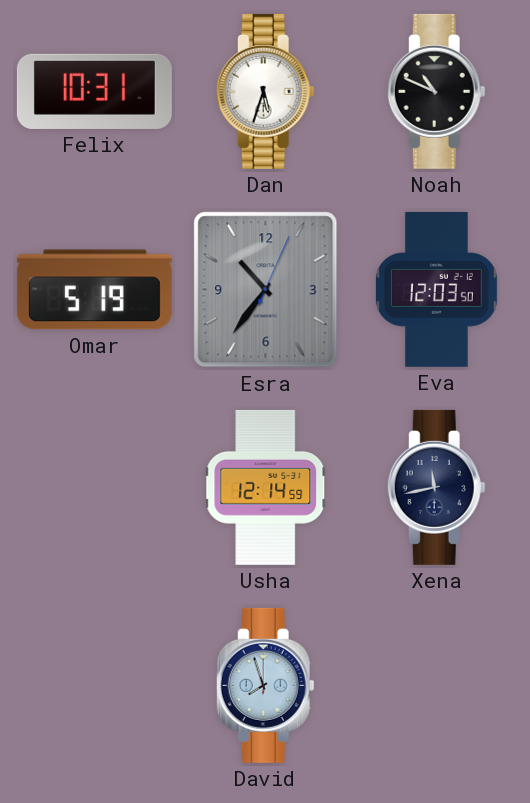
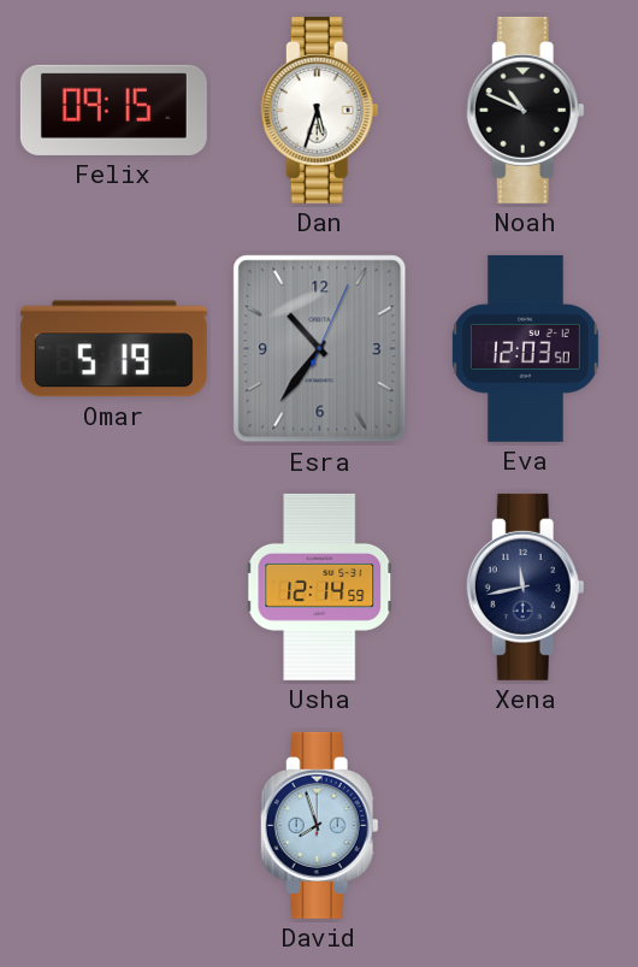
Felix: 10:31 -> 09:15
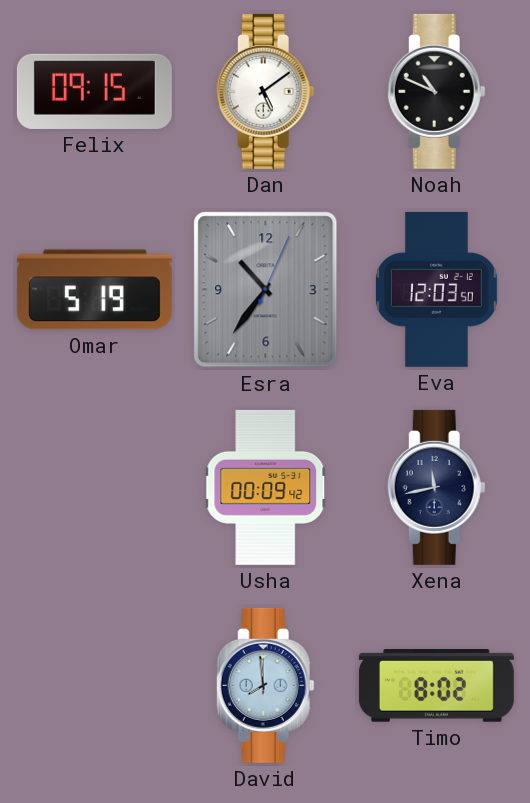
Dan: 5:33 -> 5:09
Usha: 12:14 -> 00:09
David: 7:57 -> 7:59
Timo: none -> 8:02
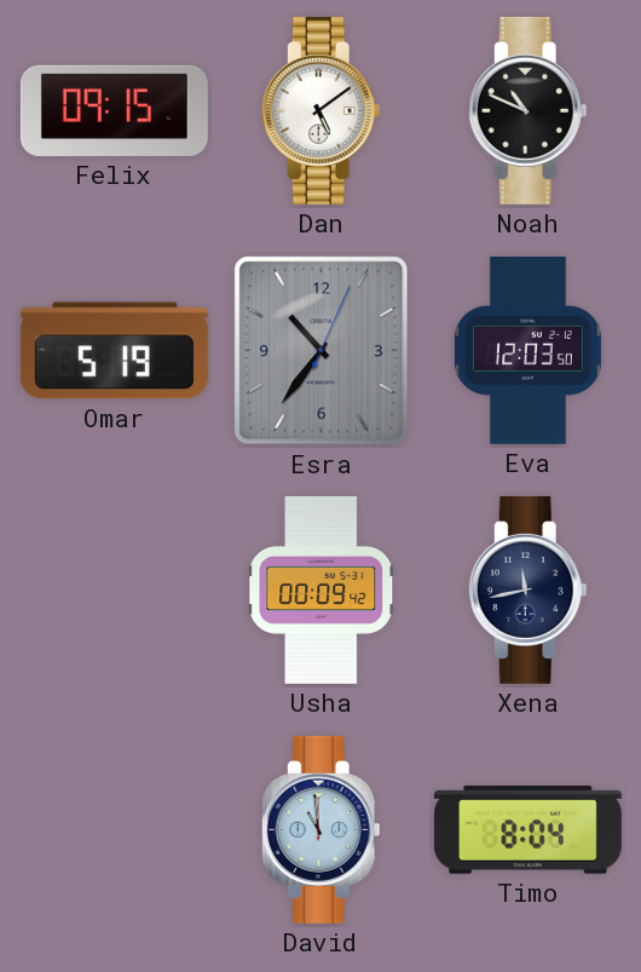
David: 7:59 -> 10:59
Timo: 8:02 -> 8:04
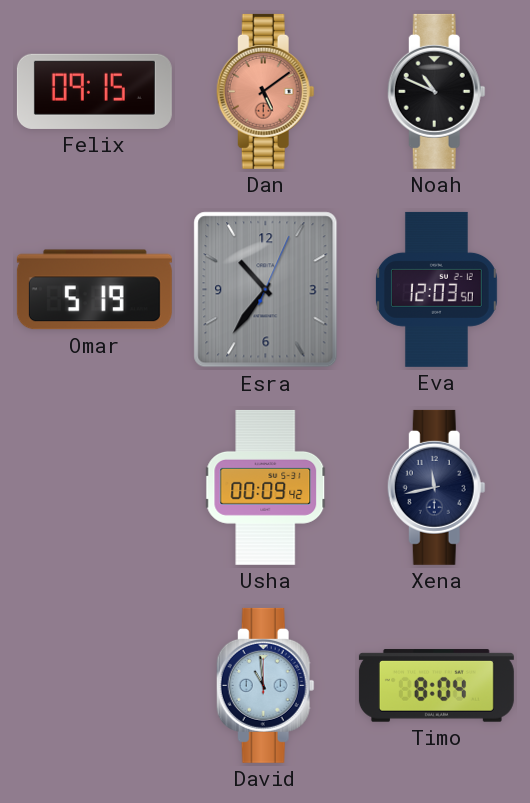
Dan dial: white -> salmon
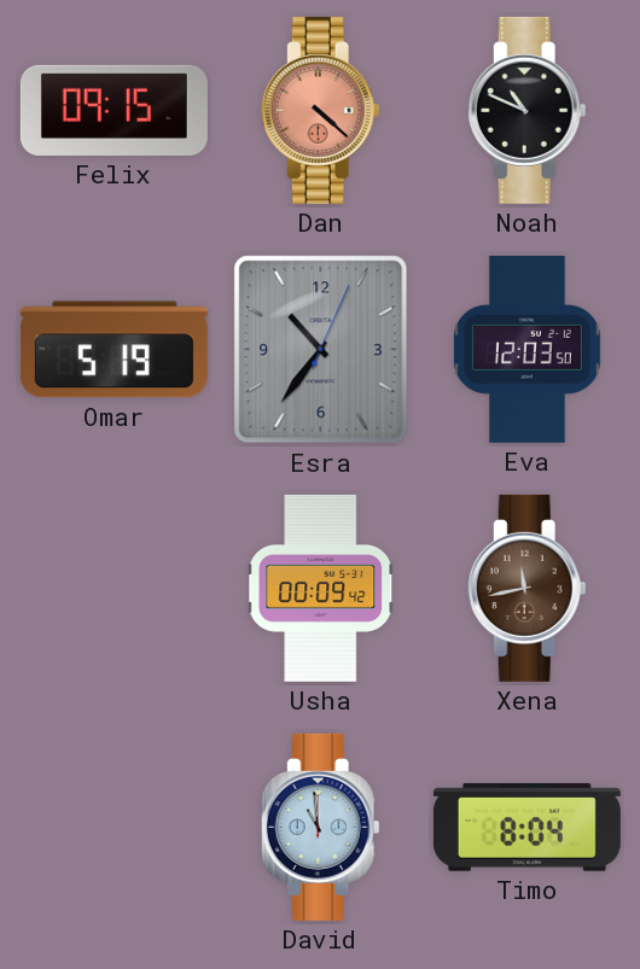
Dan: 5:09 -> 4:22
Xena dial: navy -> brown
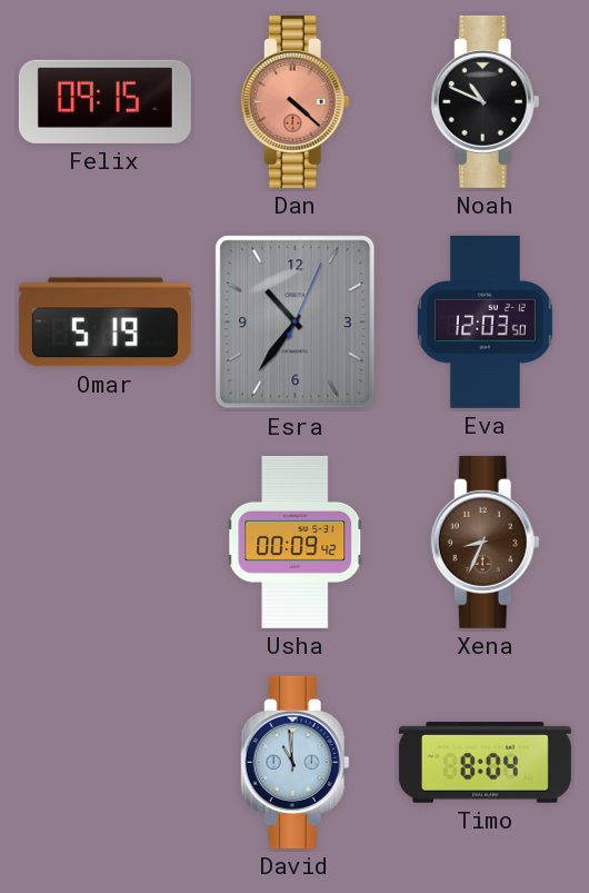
Xena: 11:43 -> 8:34
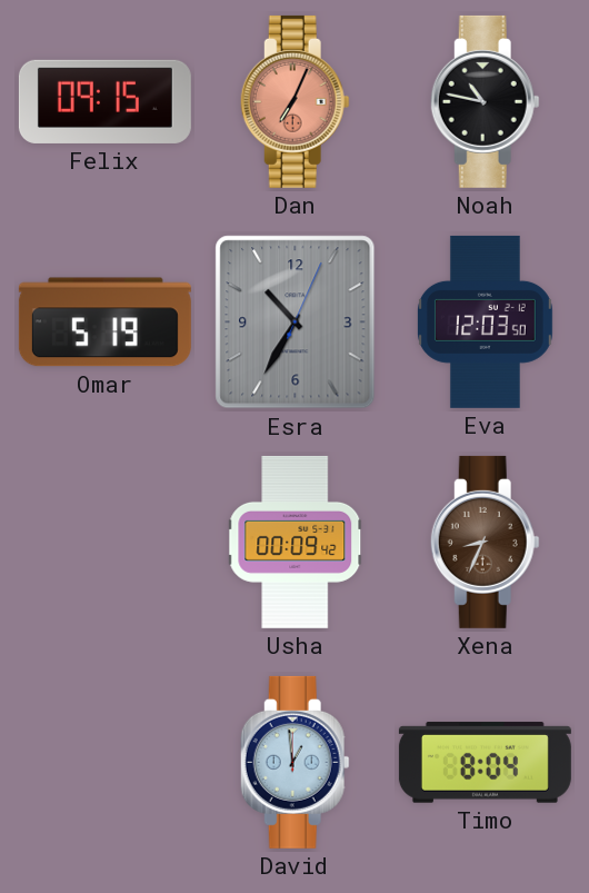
Dan: 4:22 -> 7:04
Noah: 10:49 -> 10:47
Esra: 10:36 -> 10:35
David: 10:59 -> 12:59
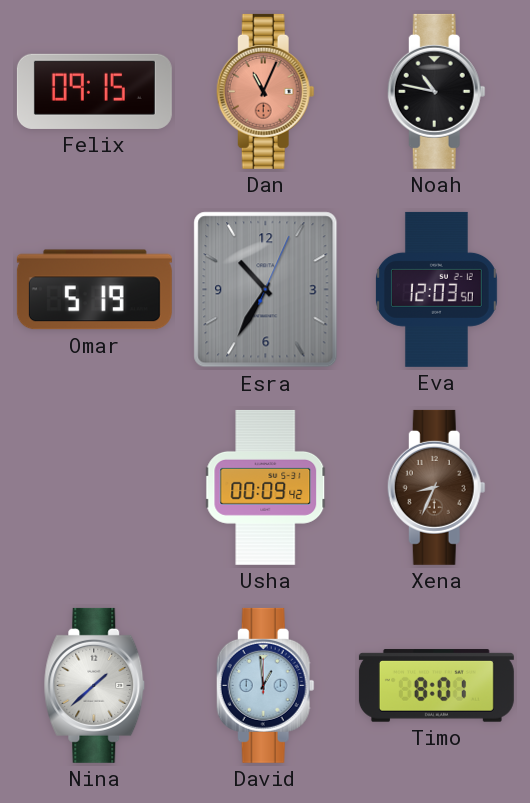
Dan: 7:04 -> 11:04
Nina: none -> 1:38
Timo: 8:04 -> 8:01
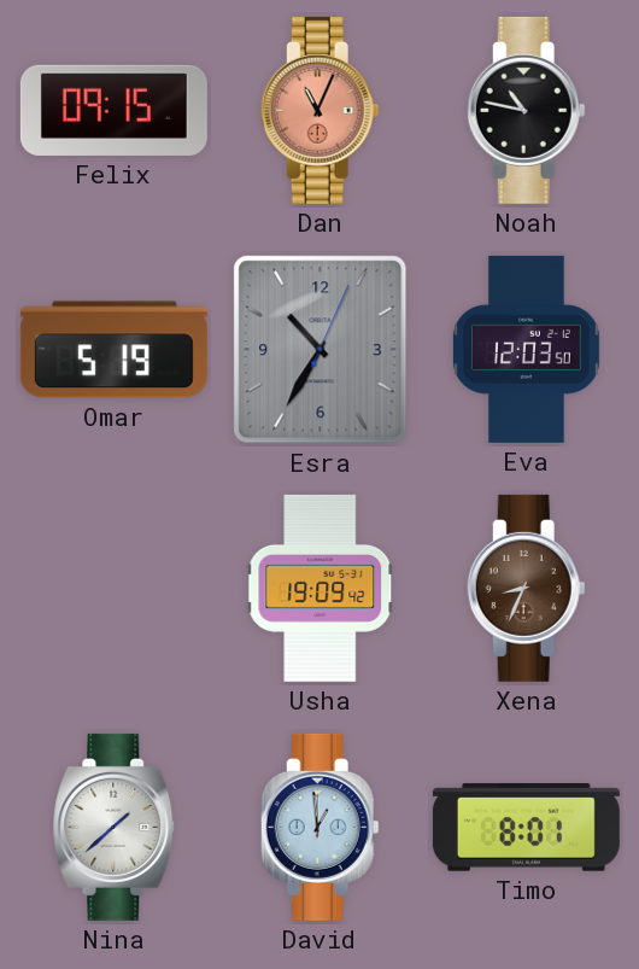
Usha: 00:09 -> 19:09
